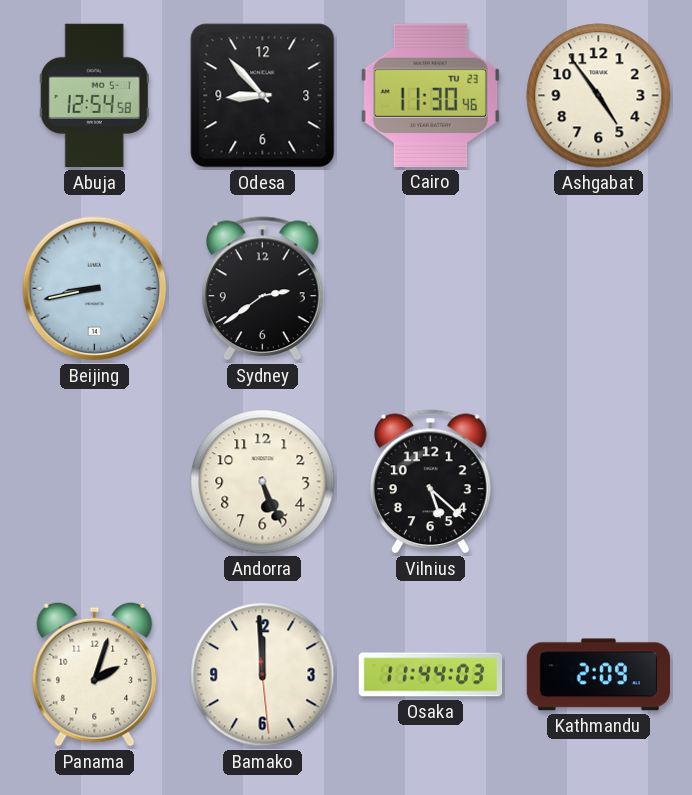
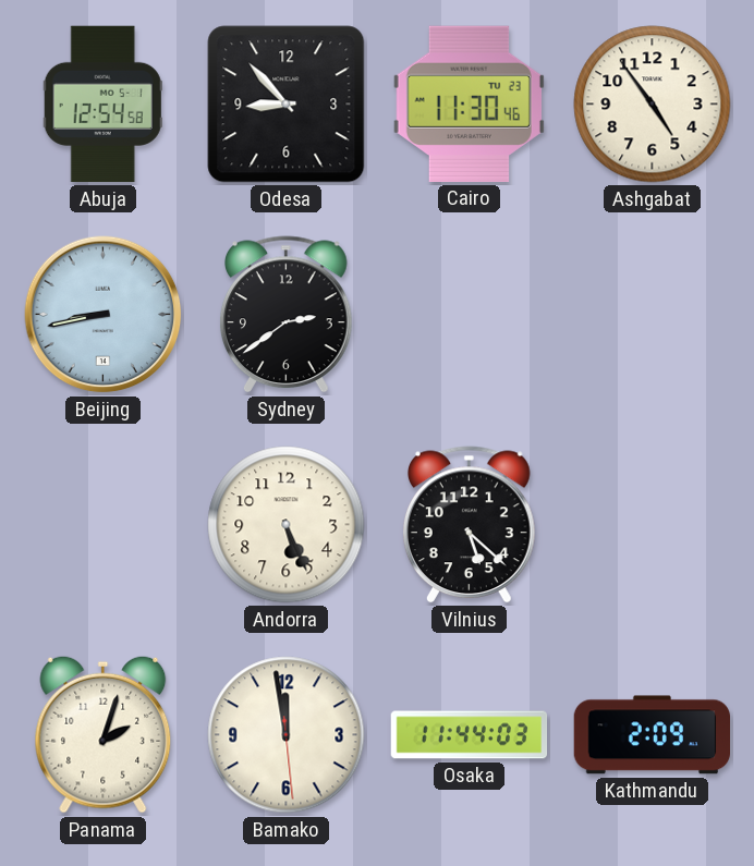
Bamako: 11:59 -> 11:58
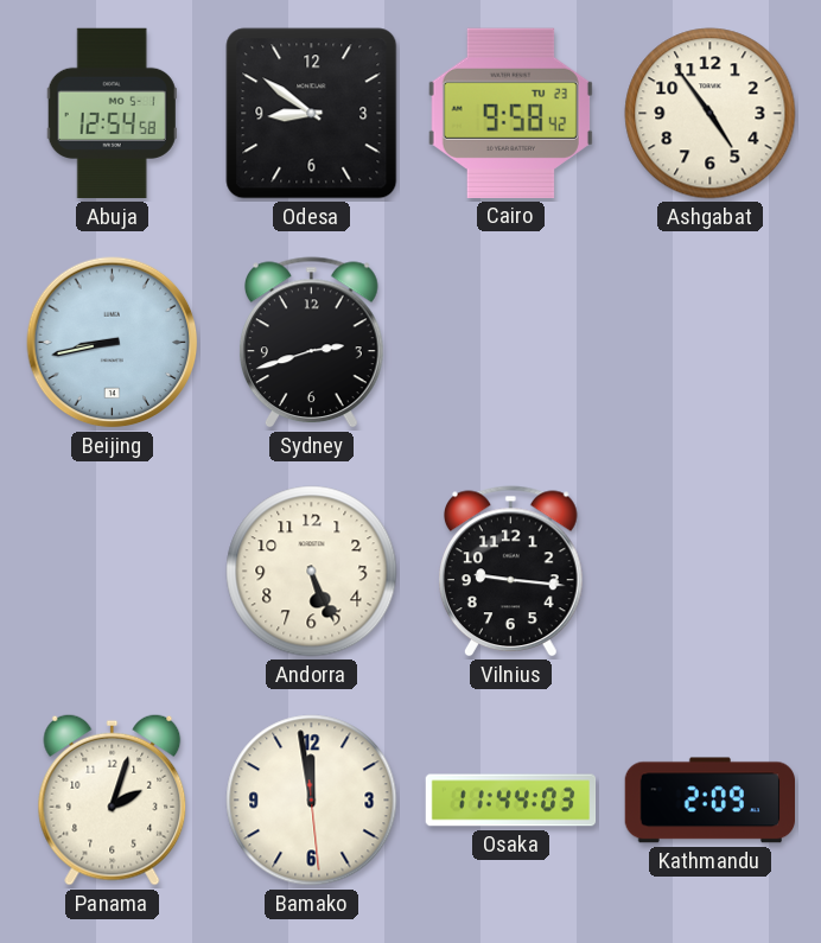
Odesa: 8:53 -> 8:51
Cairo: 11:30 -> 9:58
Sydney: 2:39 -> 2:42
Vilnius: 5:22 -> 9:16
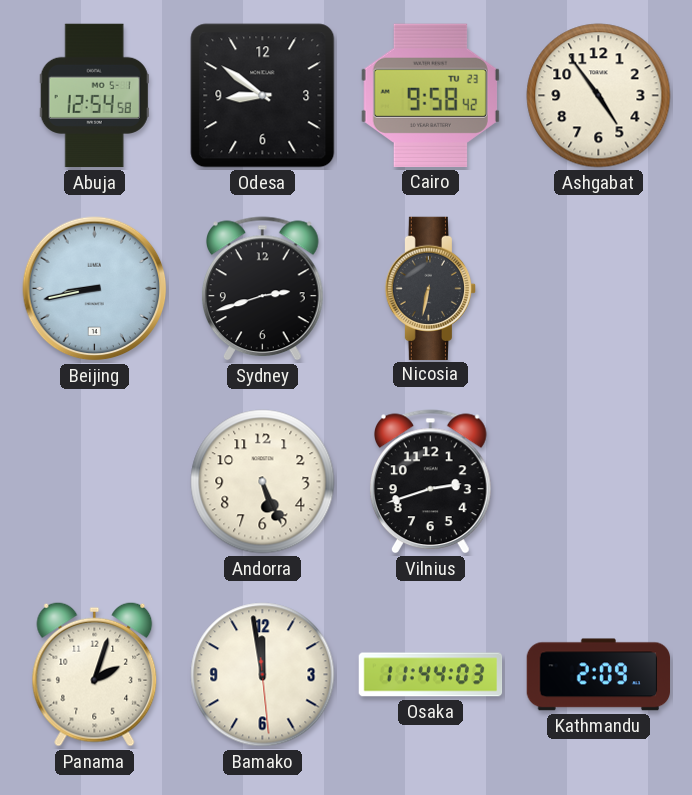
Nicosia: none -> 6:32
Vilnius: 9:16 -> 2:42
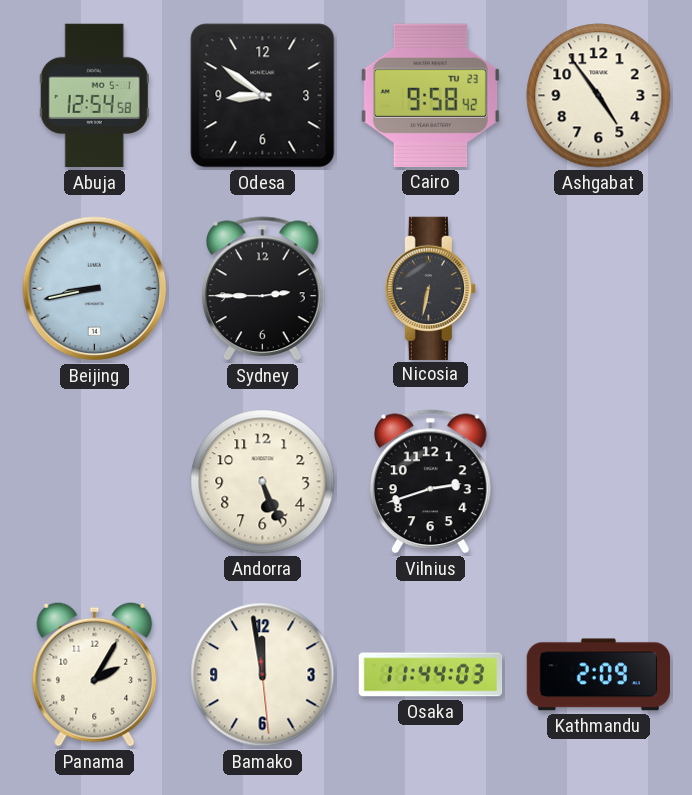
Sydney: 2:42 -> 2:45
Panama: 2:03 -> 2:05
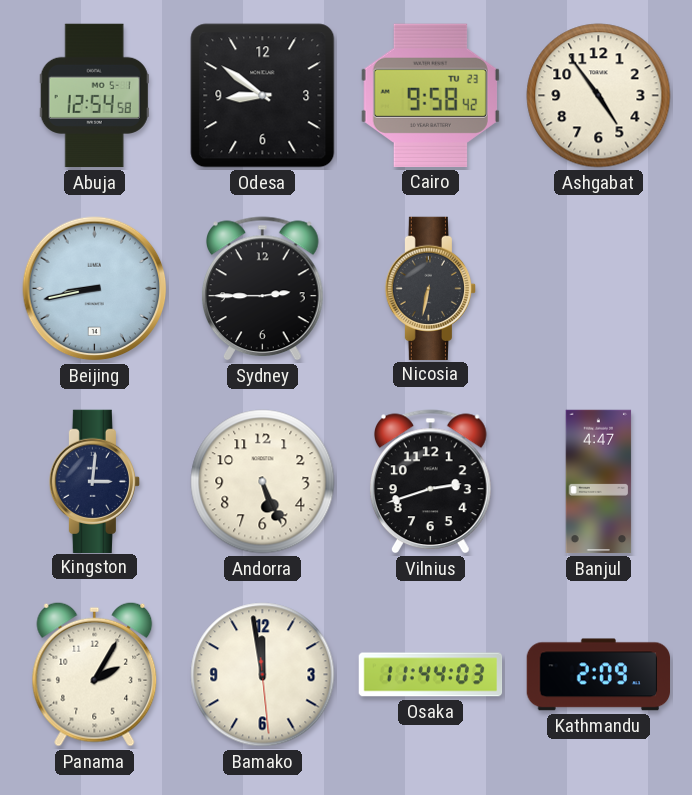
Kingston: none -> 3:01
Banjul: none -> 4:47
